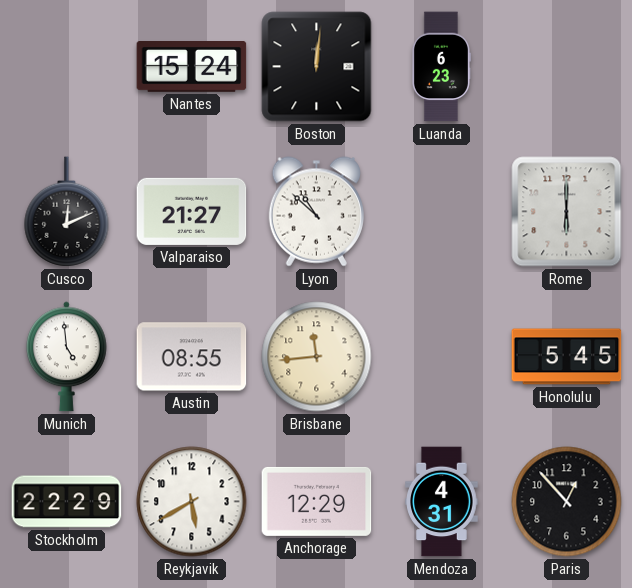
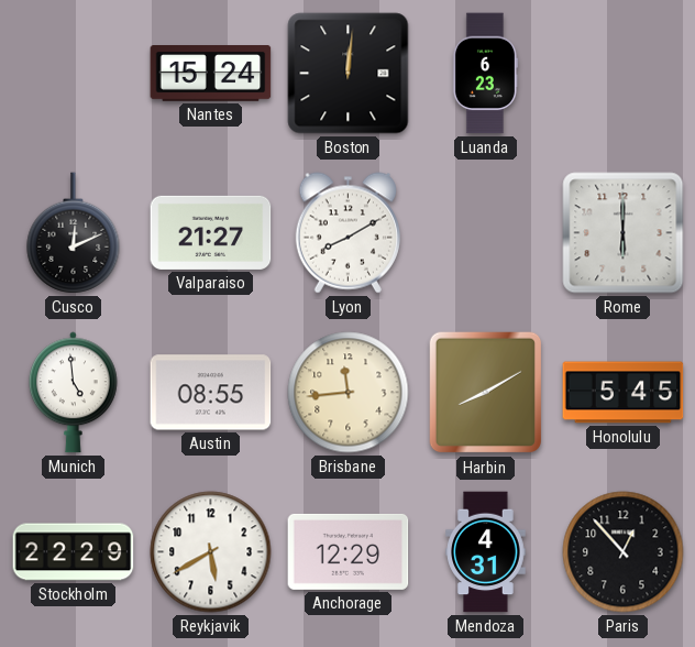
Lyon: 10:52 -> 8:10
Harbin: none -> 8:10
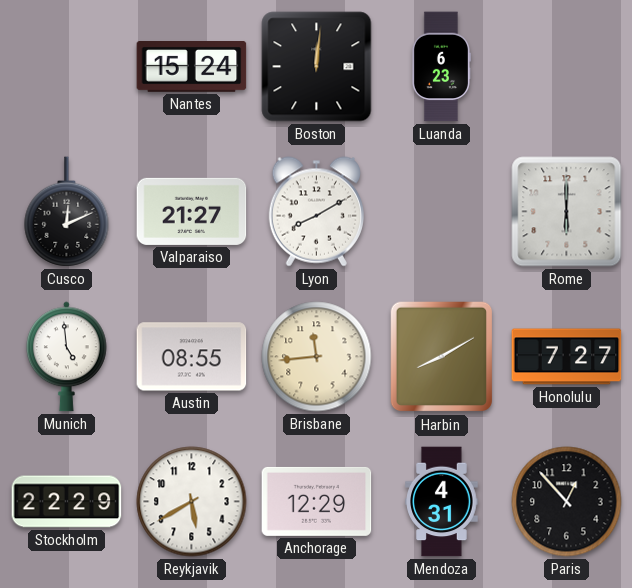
Honolulu: 5:45 -> 7:27
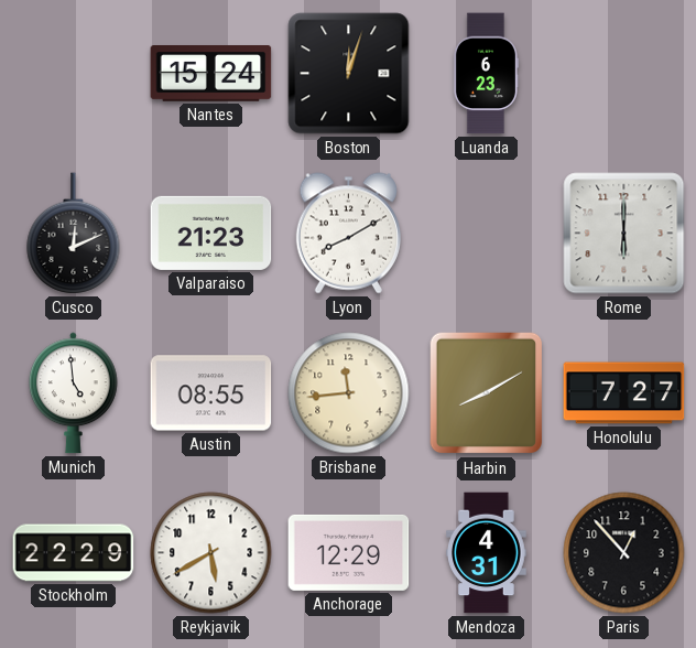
Boston: 12:01 -> 12:03
Valparaiso: 21:27 -> 21:23
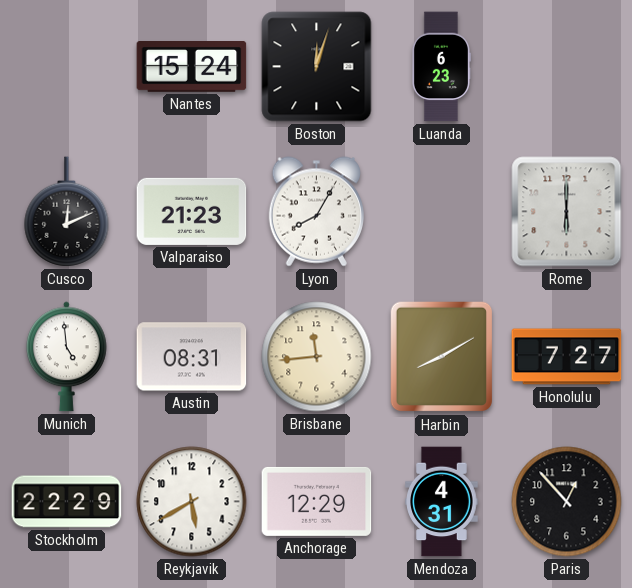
Lyon: 8:10 -> 8:05
Austin: 08:55 -> 08:31
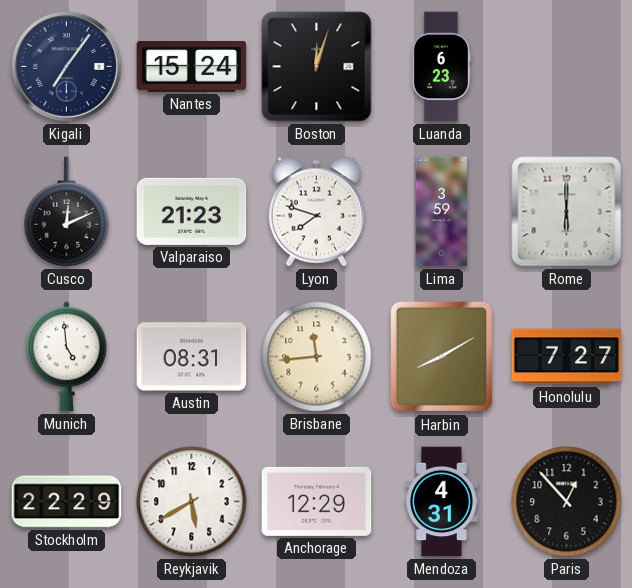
Kigali: none -> 7:06
Lyon: 8:05 -> 7:48
Lima: none -> 3:59
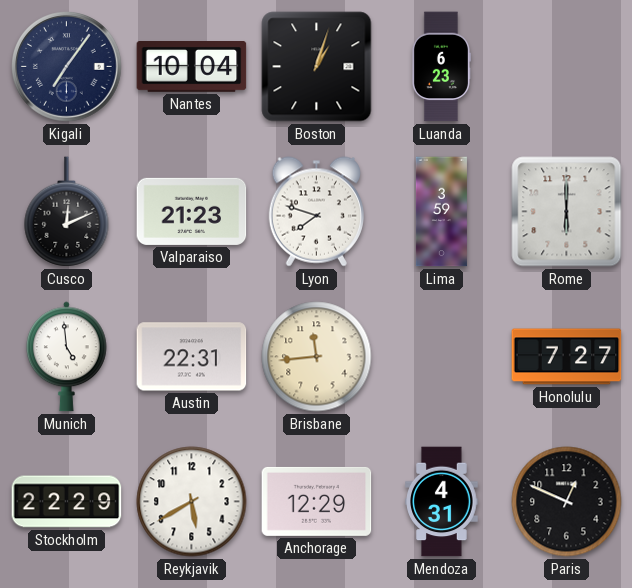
Nantes: 15:24 -> 10:04
Boston: 12:03 -> 1:03
Austin: 08:31 -> 22:31
Harbin: 8:10 -> none
Paris: 12:53 -> 12:49
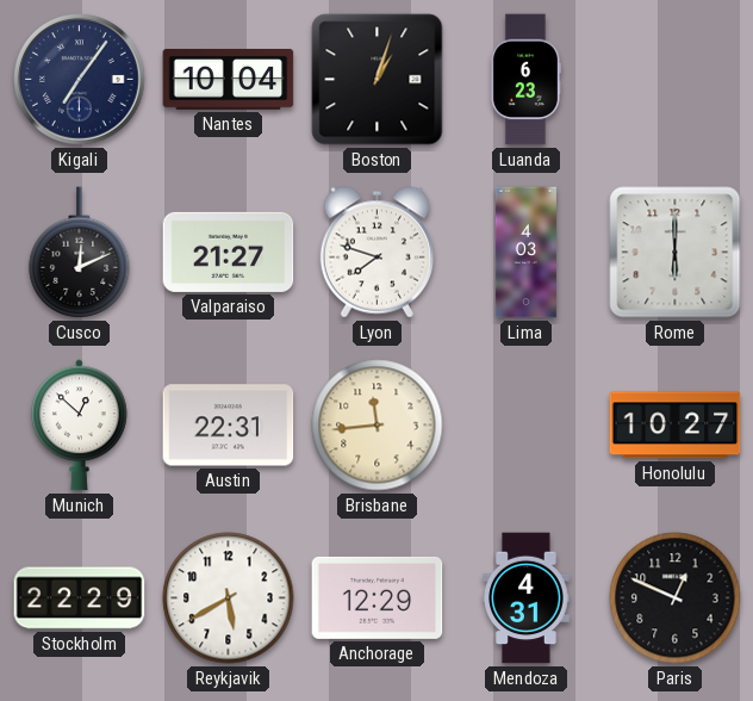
Valparaiso: 21:23 -> 21:27
Lima: 3:59 -> 4:03
Munich: 4:59 -> 12:52
Honolulu: 7:27 -> 10:27
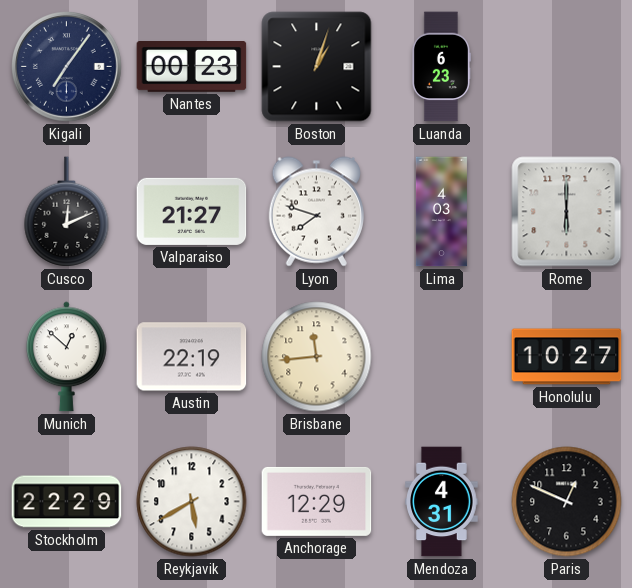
Nantes: 10:04 -> 00:23
Austin: 22:31 -> 22:19
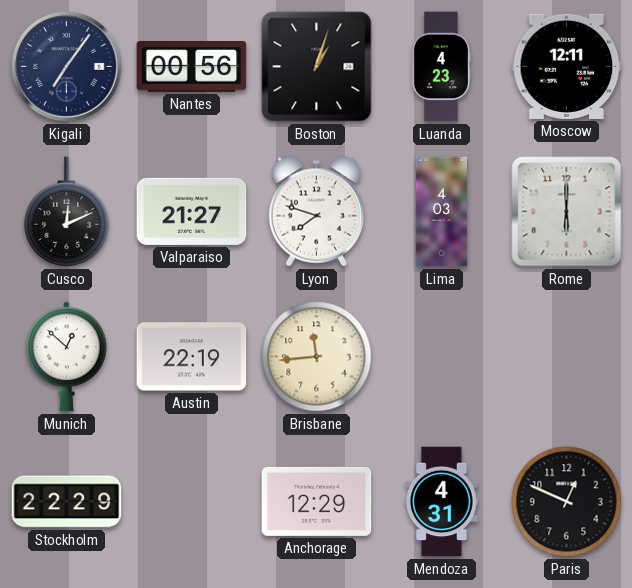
Nantes: 00:23 -> 00:56
Luanda: 6:23 -> 4:23
Moscow: none -> 12:11
Honolulu: 10:27 -> none
Reykjavik: 5:40 -> none
